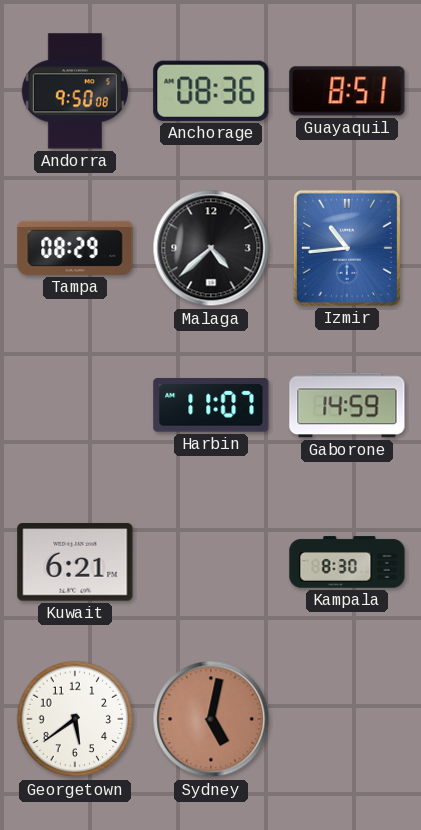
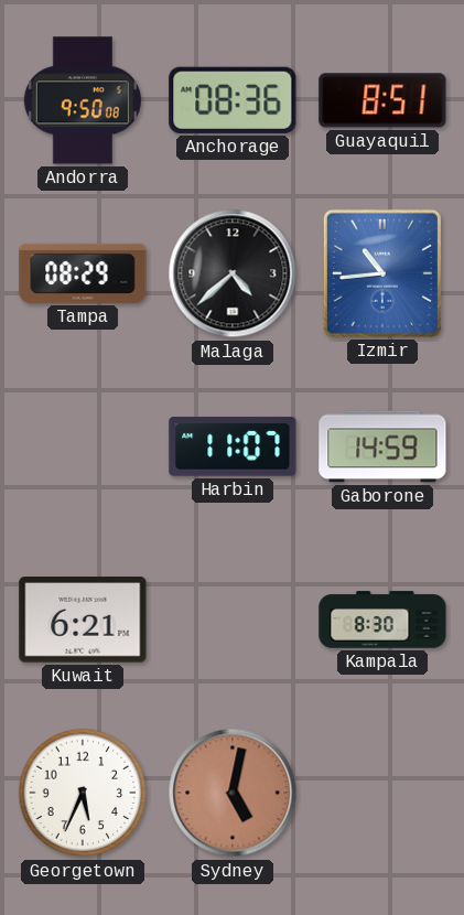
Georgetown: 5:39 -> 5:34
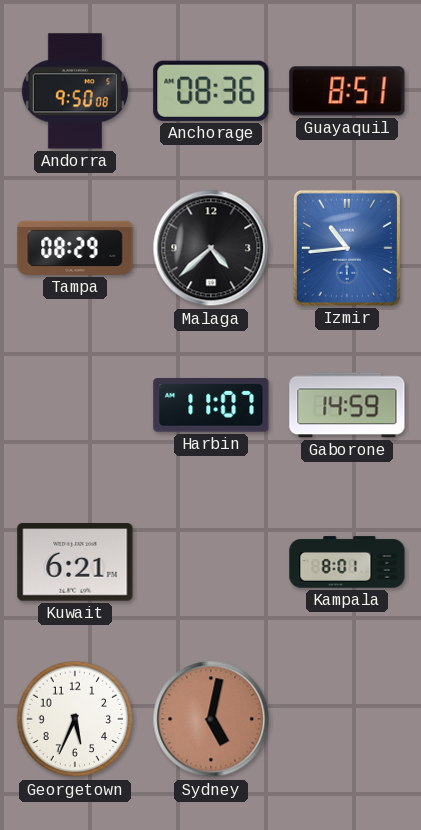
Kampala: 8:30 -> 8:01
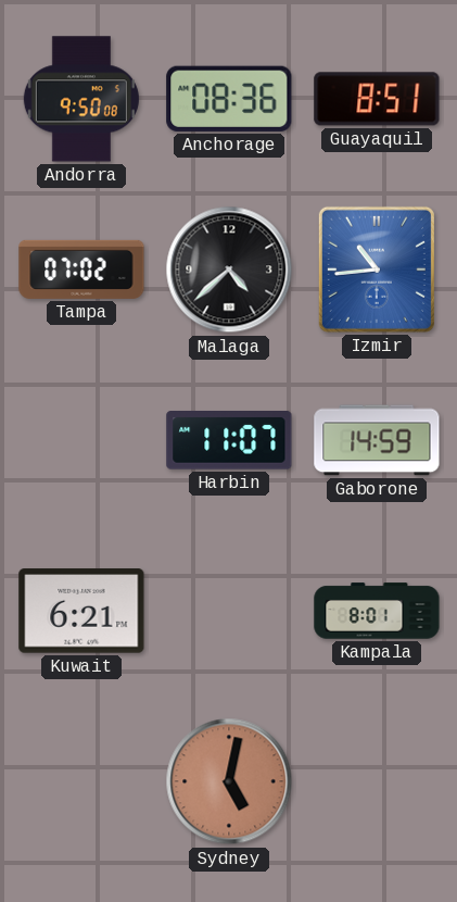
Tampa: 08:29 -> 07:02
Georgetown: 5:34 -> none
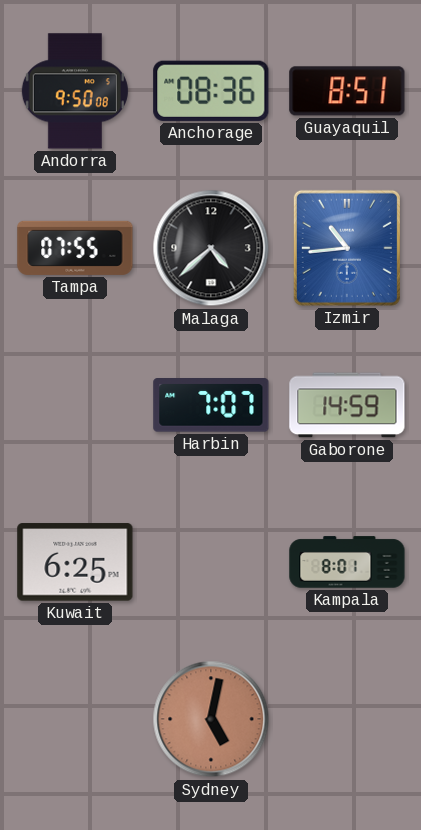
Tampa: 07:02 -> 07:55
Harbin: 11:07 -> 7:07
Kuwait: 6:21 -> 6:25
